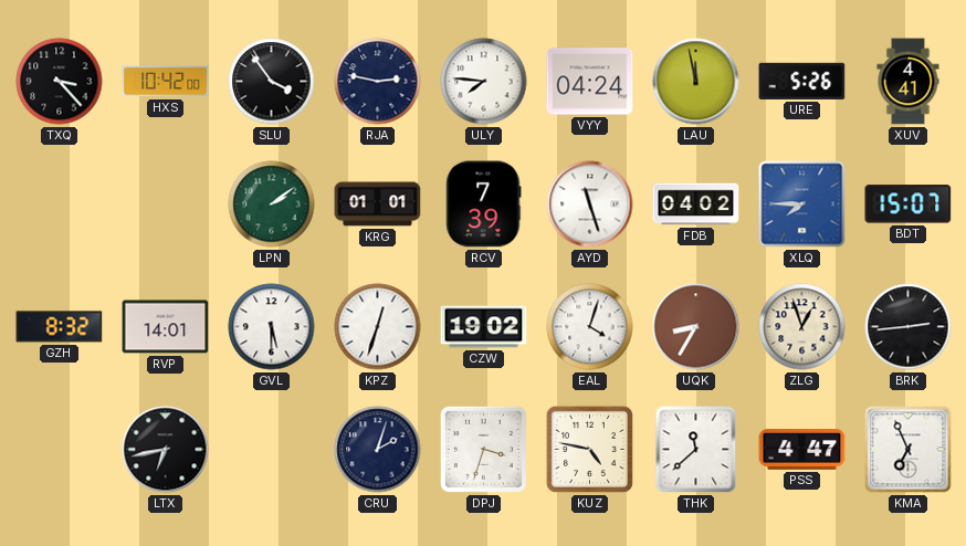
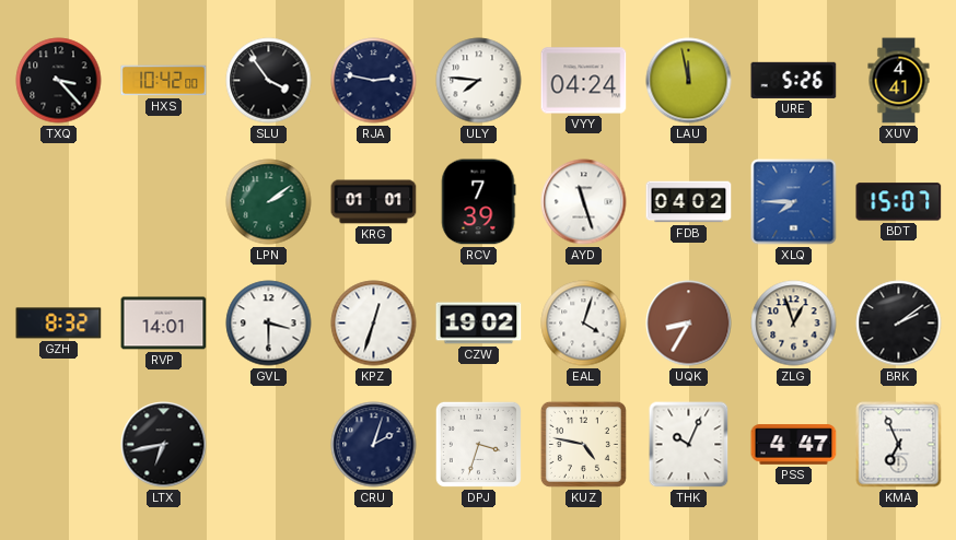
GVL: 5:30 -> 3:30
BRK: 2:44 -> 2:09
THK: 11:38 -> 10:04
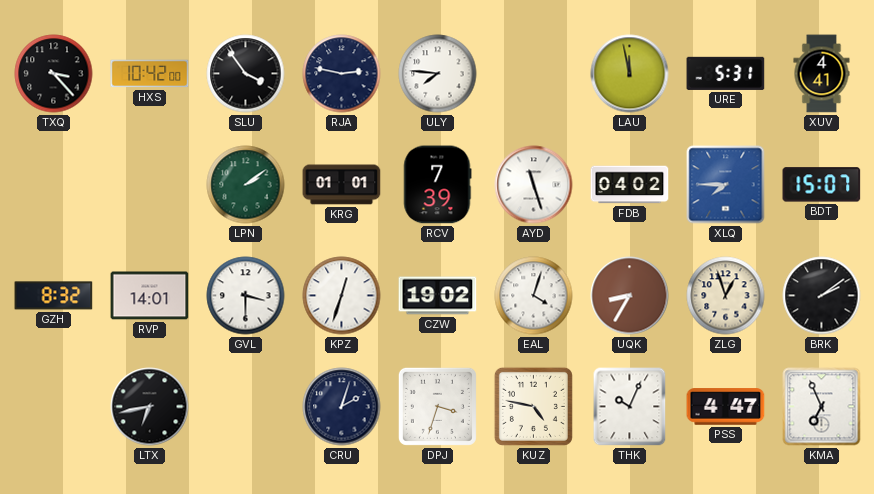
VYY: 04:24 -> none
URE: 5:26 -> 5:31
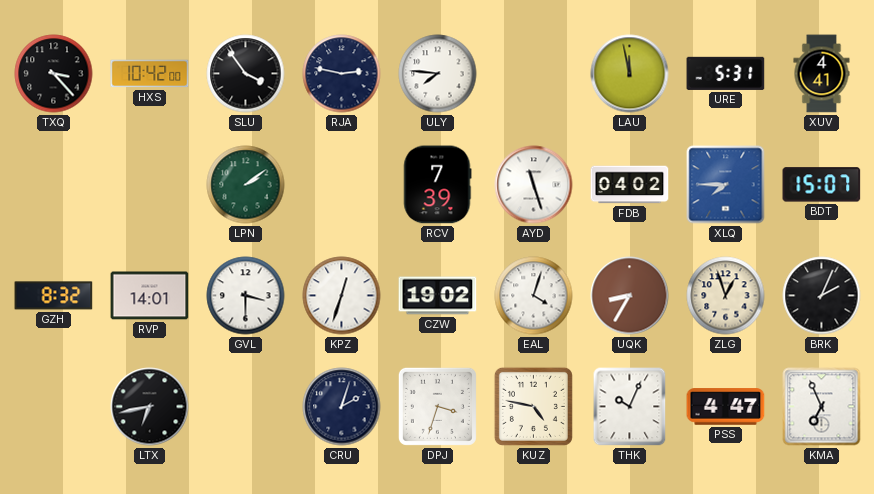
KRG: 01:01 -> none
BRK: 2:09 -> 2:04
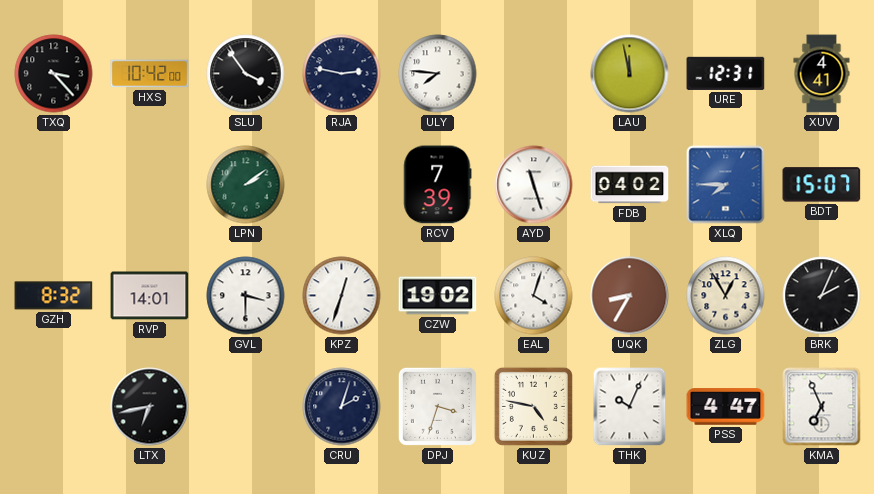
URE: 5:31 -> 12:31
ZLG: 12:57 -> 12:55
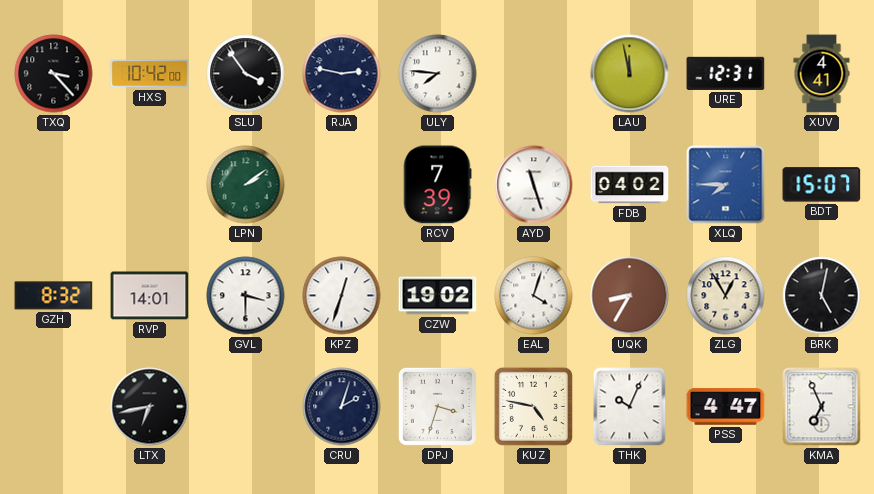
BRK: 2:04 -> 5:02
